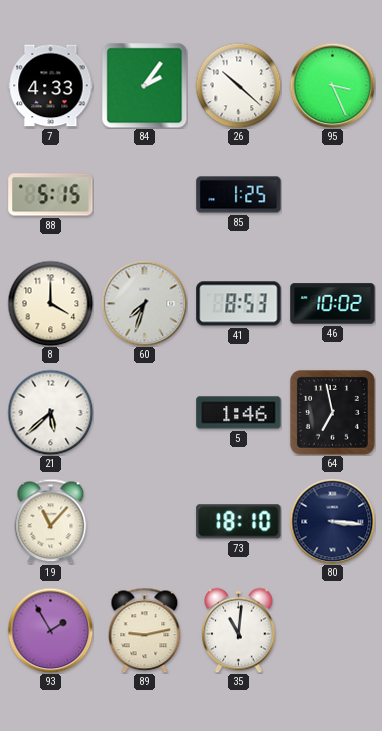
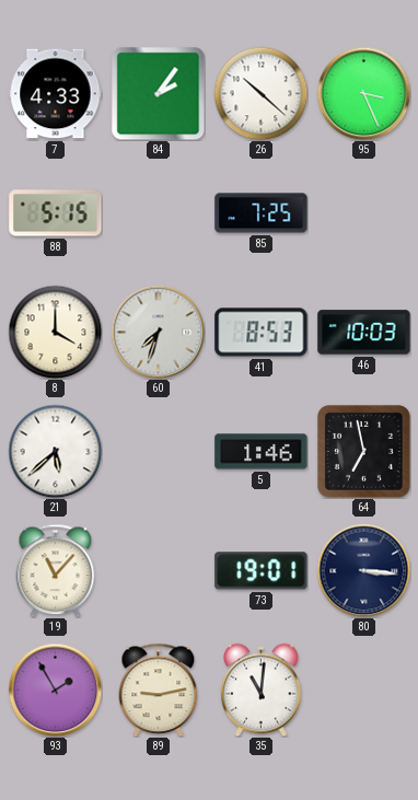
85: 1:25 -> 7:25
46: 10:02 -> 10:03
73: 18:10 -> 19:01
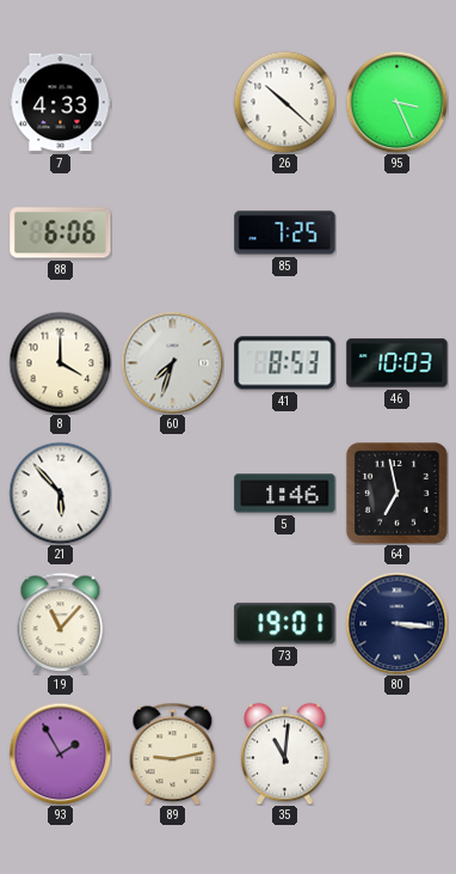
84: 2:06 -> none
88: 5:15 -> 6:06
21: 5:38 -> 5:53
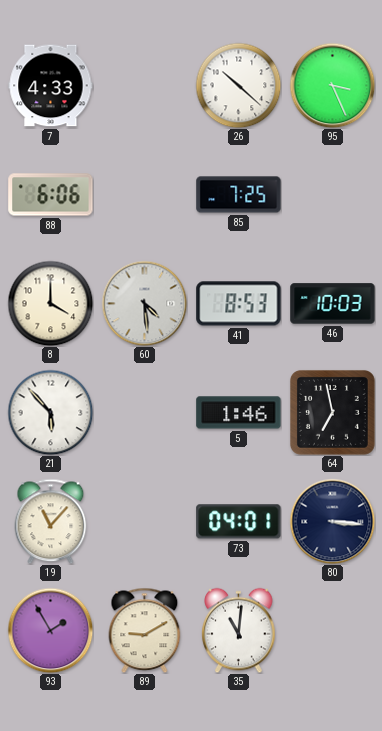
60: 7:33 -> 4:29
73: 19:01 -> 04:01
89: 9:13 -> 9:10
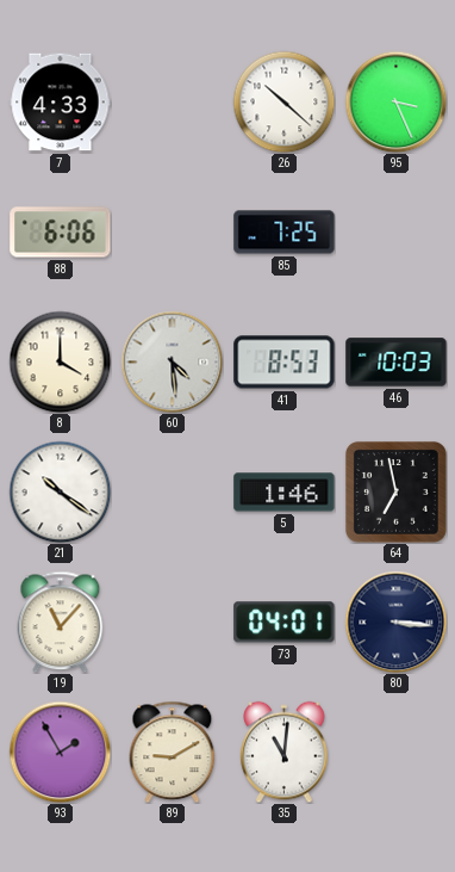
21: 5:53 -> 10:21
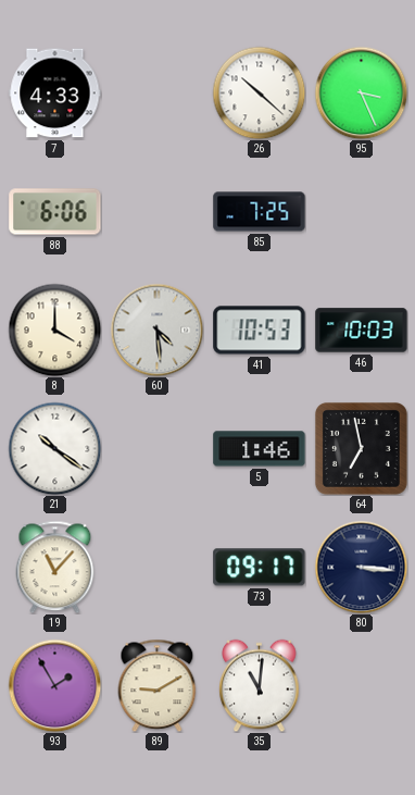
41: 8:53 -> 10:53
73: 04:01 -> 09:17
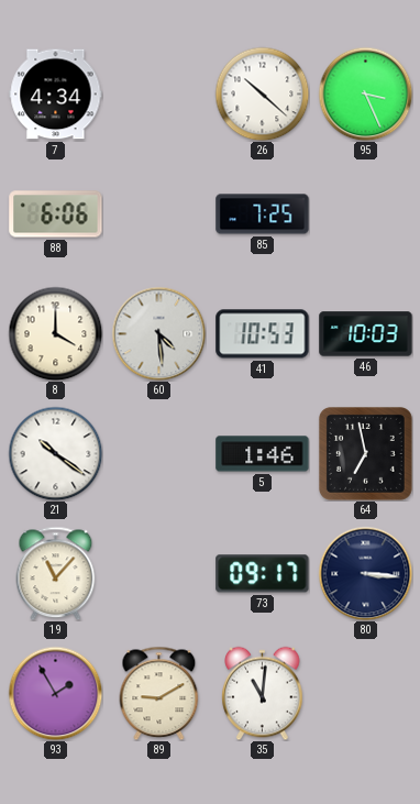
7: 4:33 -> 4:34
